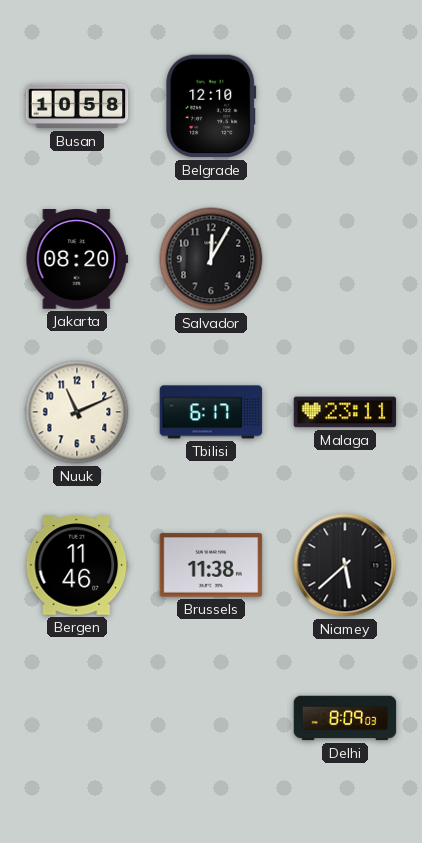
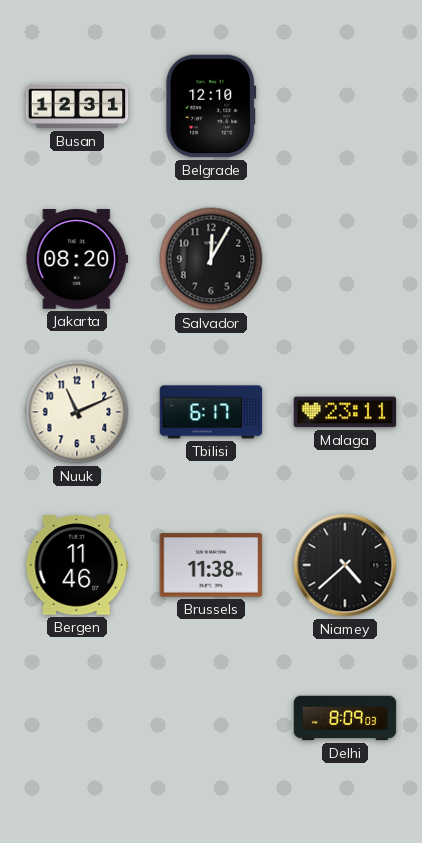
Busan: 10:58 -> 12:31
Niamey: 5:38 -> 4:38
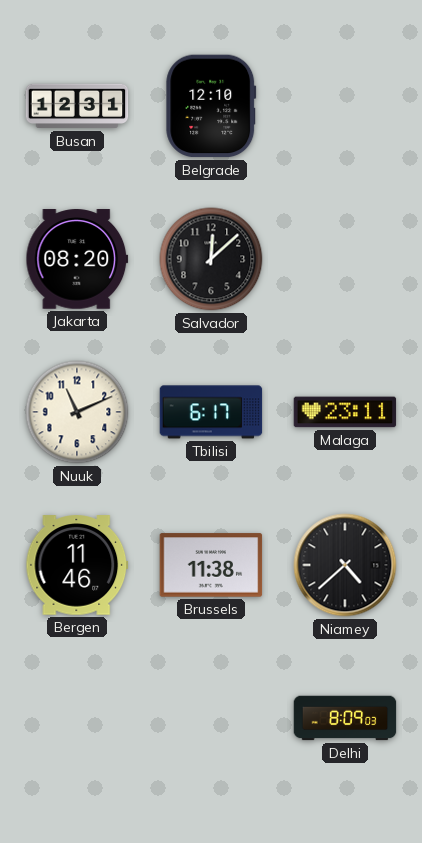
Salvador: 12:05 -> 12:08
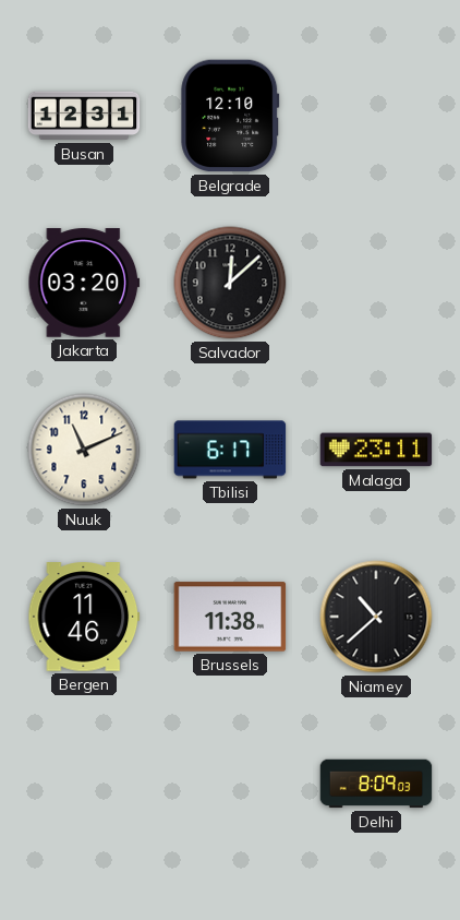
Jakarta: 08:20 -> 03:20
Niamey: 4:38 -> 10:38
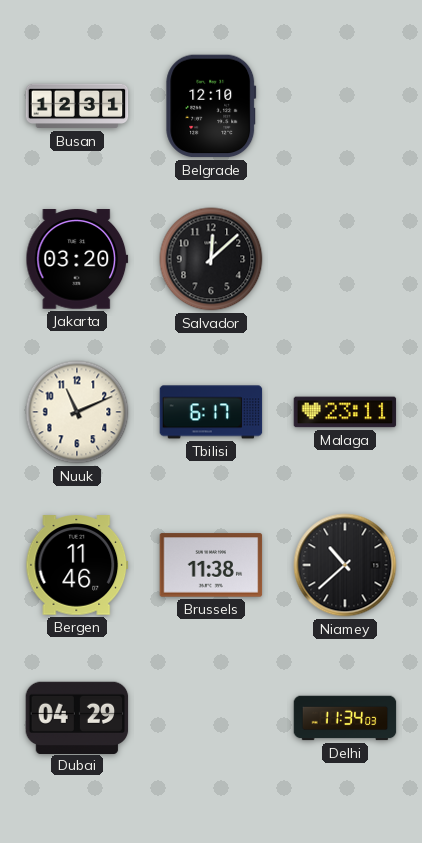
Dubai: none -> 04:29
Delhi: 8:09 -> 11:34
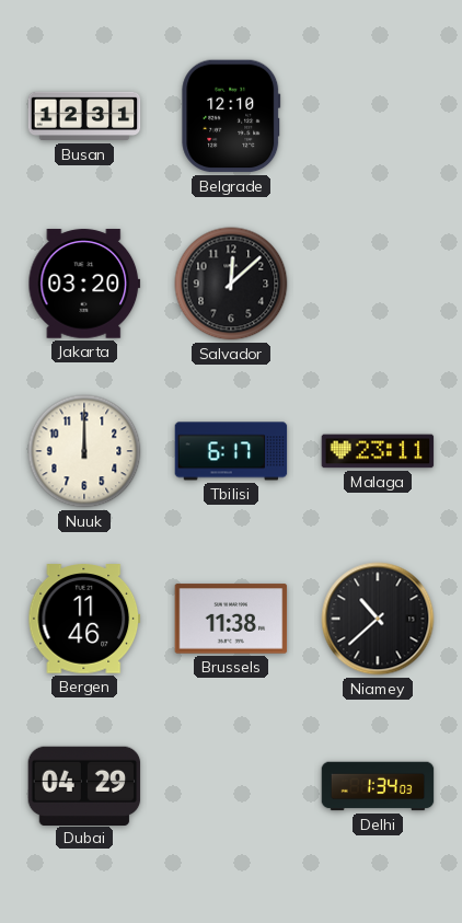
Nuuk: 11:11 -> 12:00
Delhi: 11:34 -> 1:34
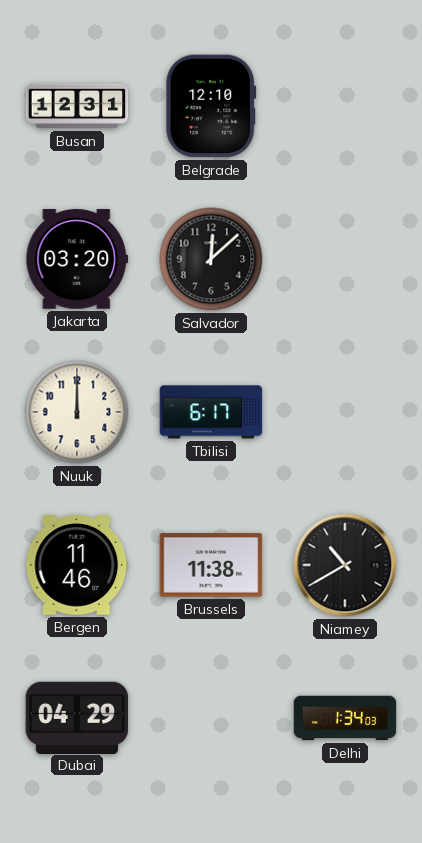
Malaga: 23:11 -> none
Niamey: 10:38 -> 10:40
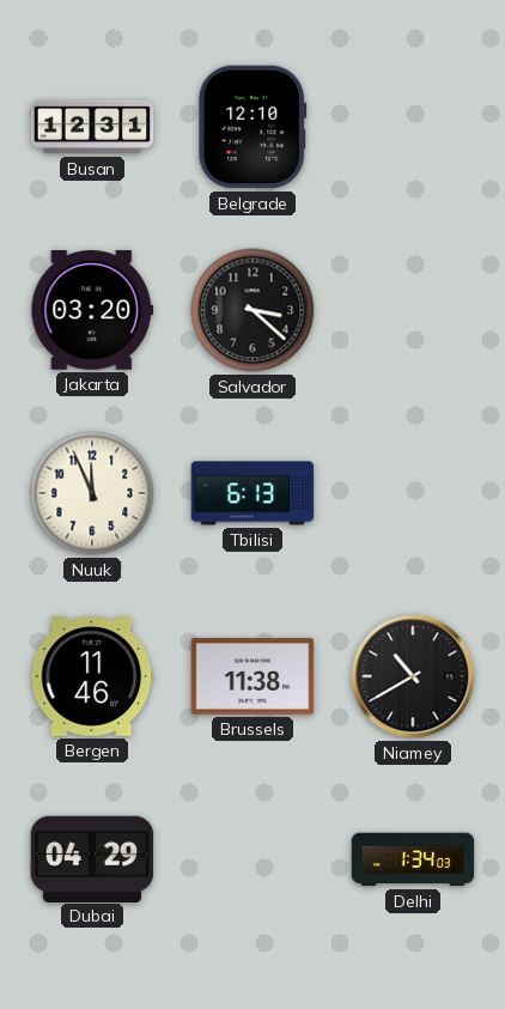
Salvador: 12:08 -> 3:22
Nuuk: 12:00 -> 11:56
Tbilisi: 6:17 -> 6:13
